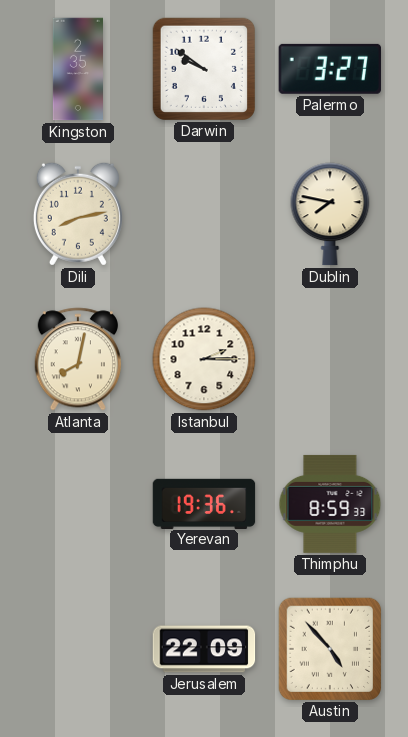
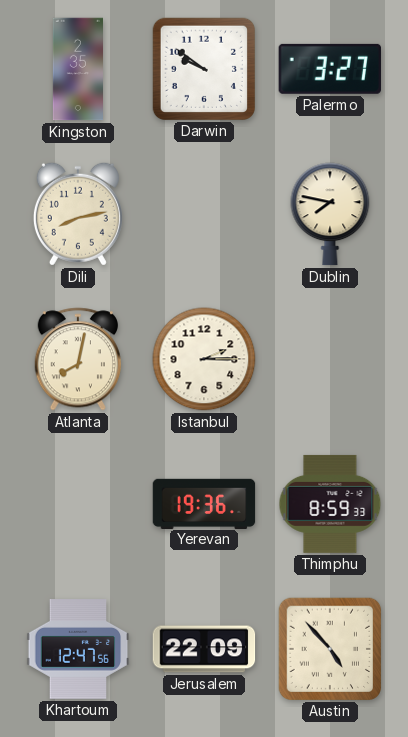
Khartoum: none -> 12:47
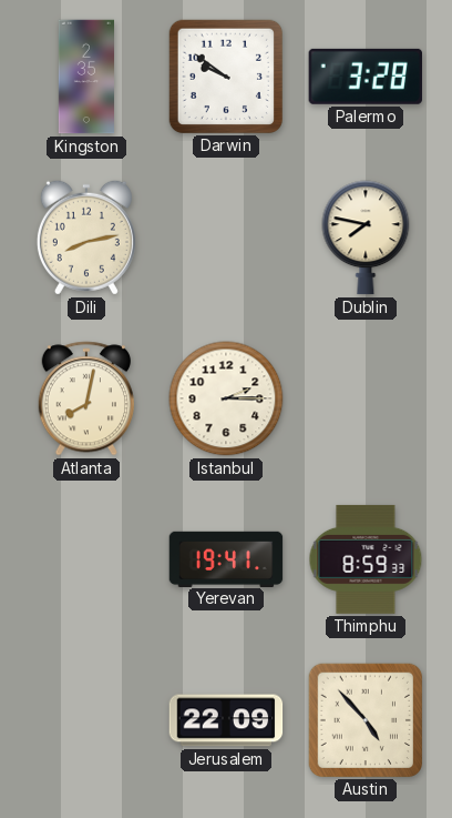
Palermo: 3:27 -> 3:28
Yerevan: 19:36 -> 19:41
Khartoum: 12:47 -> none
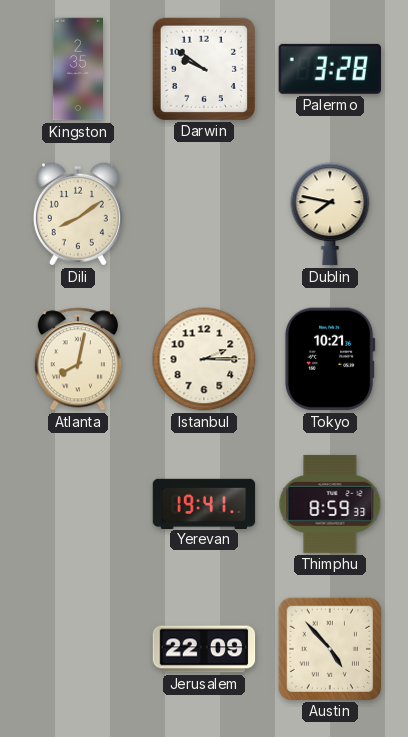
Dili: 8:13 -> 8:09
Tokyo: none -> 10:21
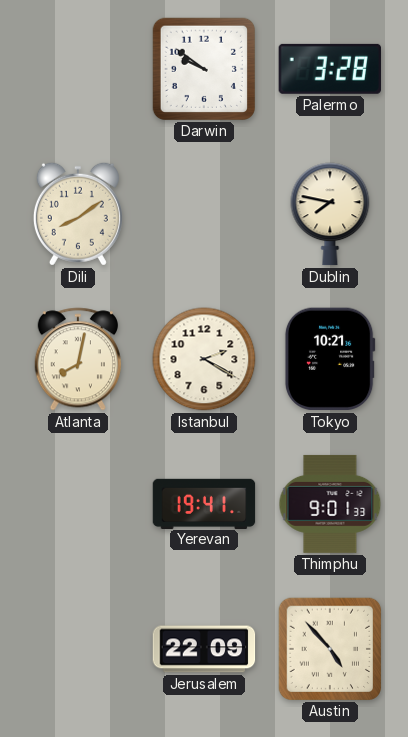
Kingston: 2:35 -> none
Istanbul: 2:15 -> 2:20
Thimphu: 8:59 -> 9:01
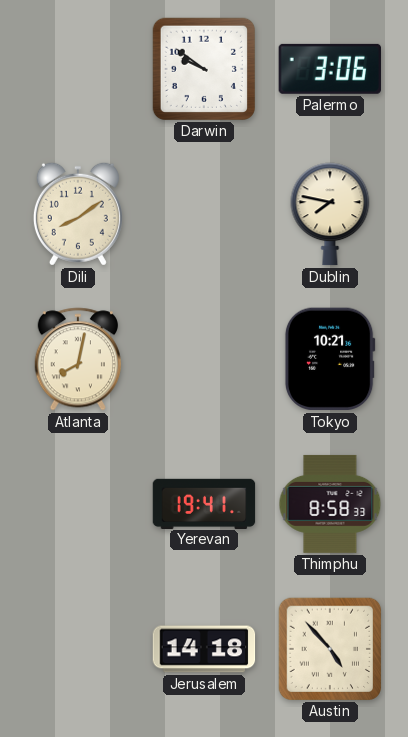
Palermo: 3:28 -> 3:06
Istanbul: 2:20 -> none
Thimphu: 9:01 -> 8:58
Jerusalem: 22:09 -> 14:18
